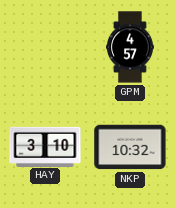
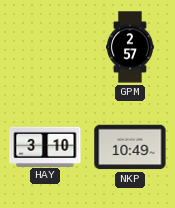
GPM: 4:57 -> 2:57
NKP: 10:32 -> 10:49
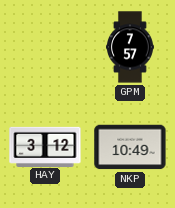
GPM: 2:57 -> 7:57
HAY: 3:10 -> 3:12
